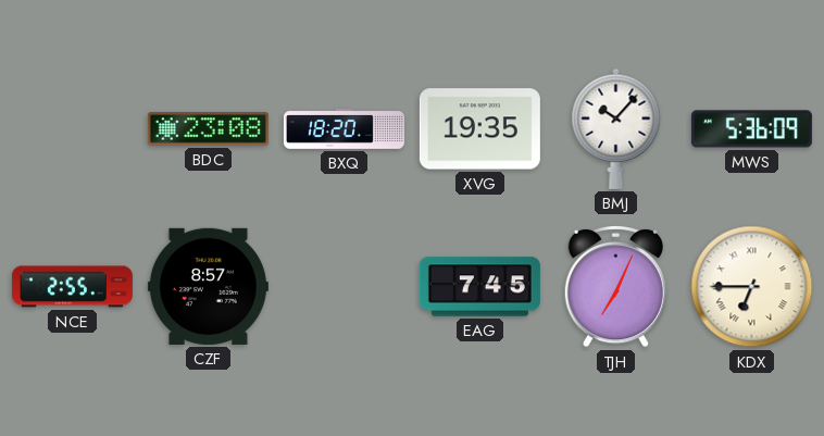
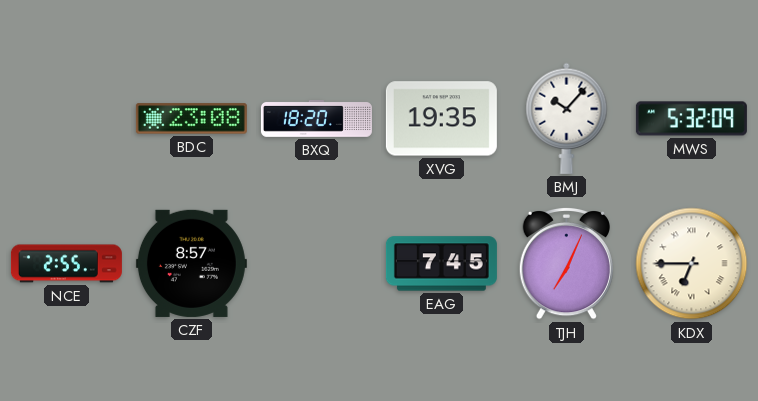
MWS: 5:36 -> 5:32
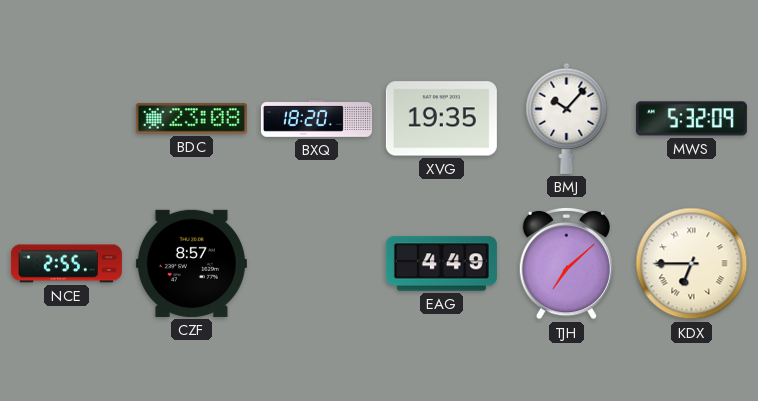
EAG: 7:45 -> 4:49
TJH: 7:04 -> 7:08
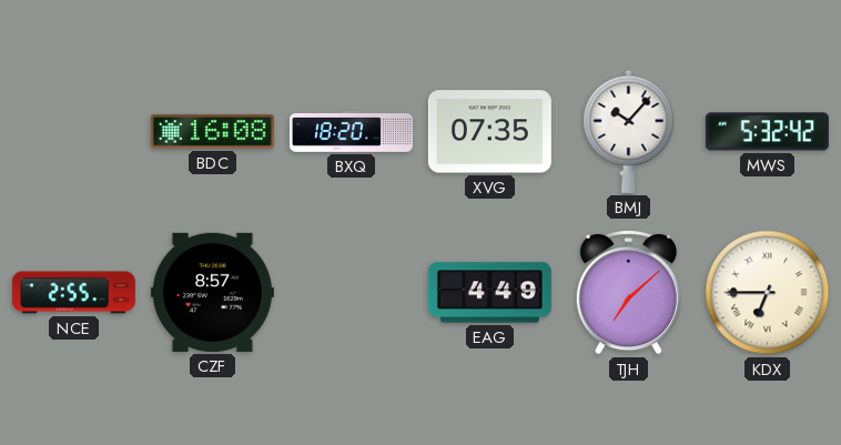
BDC: 23:08 -> 16:08
XVG: 19:35 -> 07:35
MWS: 5:32:09 -> 5:32:42
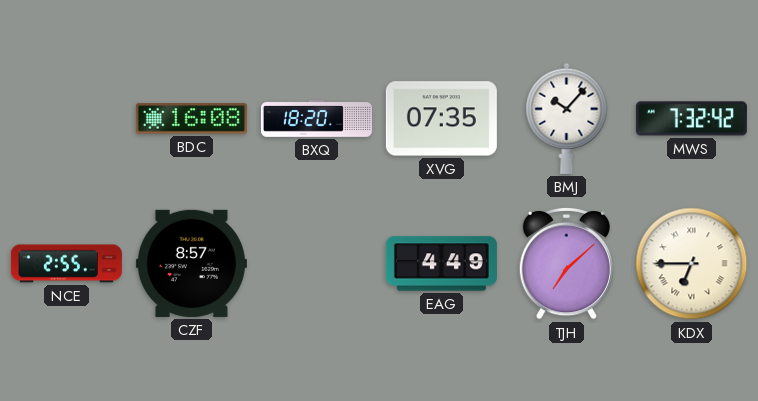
MWS: 5:32 -> 7:32
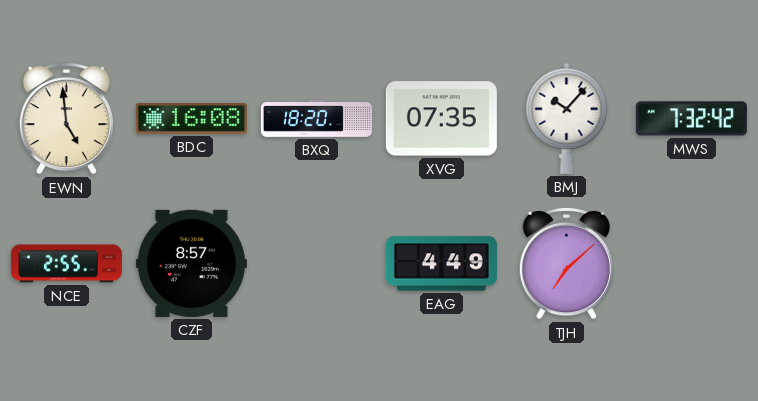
EWN: none -> 4:59
KDX: 6:45 -> none
